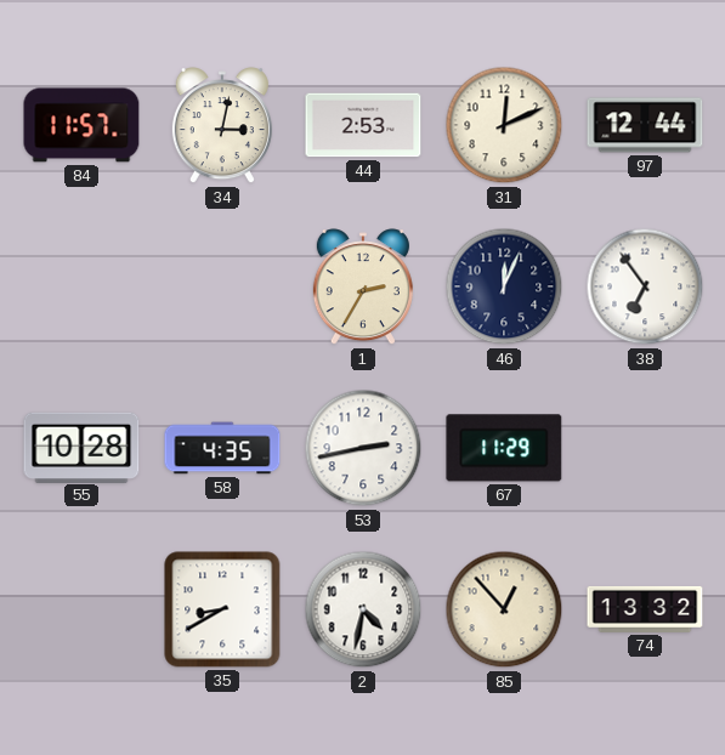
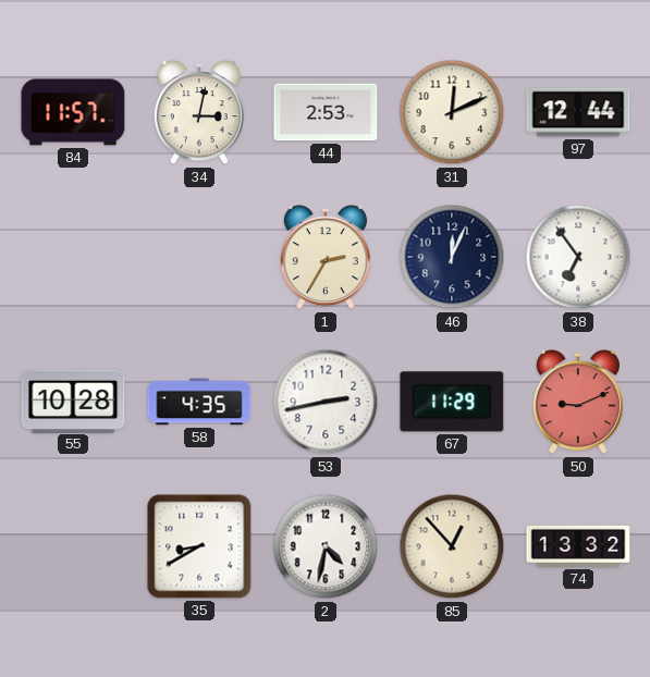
50: none -> 9:11
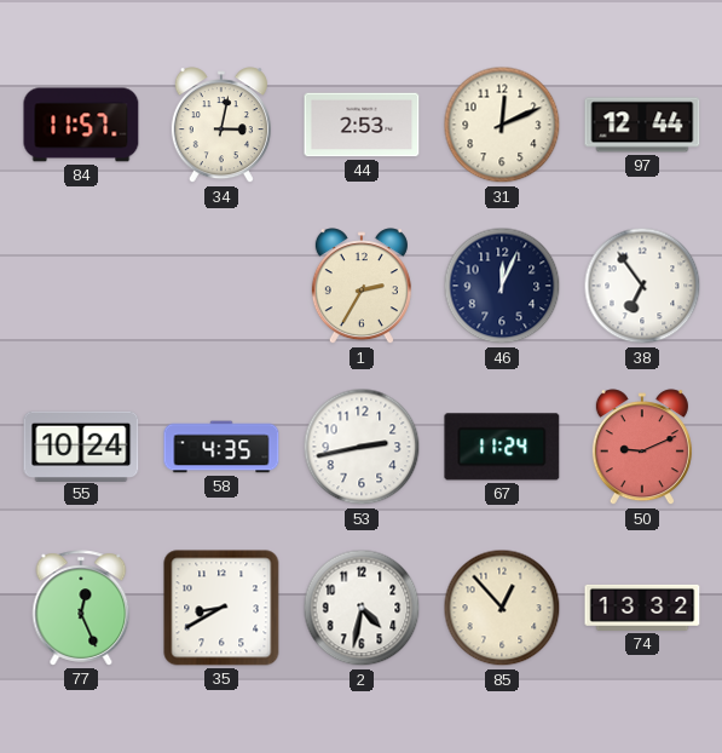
55: 10:28 -> 10:24
67: 11:29 -> 11:24
77: none -> 12:26
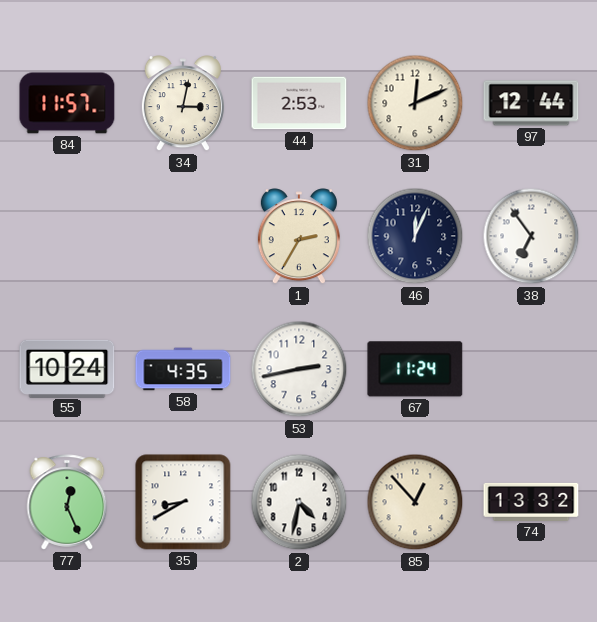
50: 9:11 -> none
